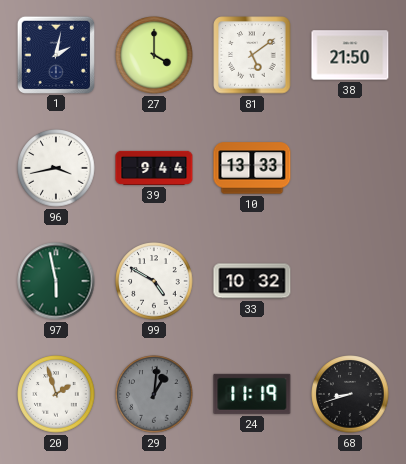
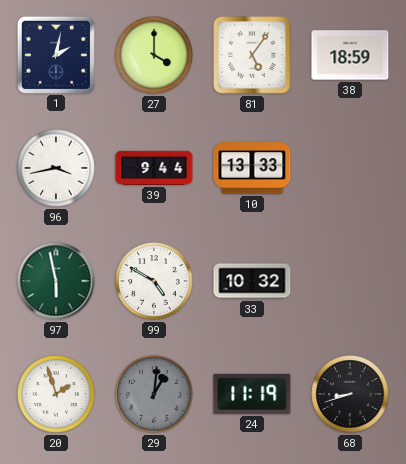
81: 5:09 -> 5:06
38: 21:50 -> 18:59
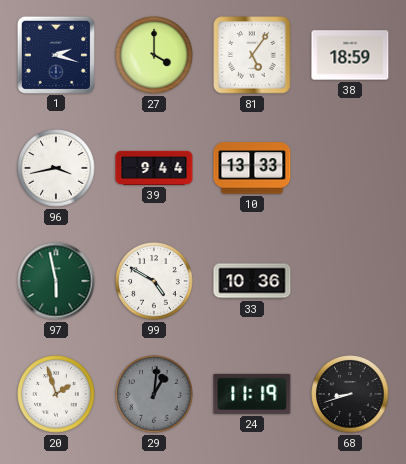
1: 2:02 -> 2:18
33: 10:32 -> 10:36
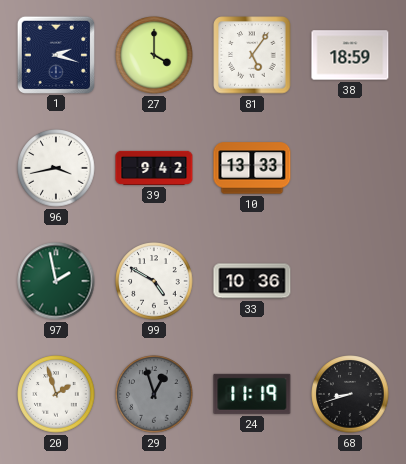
39: 9:44 -> 9:42
97: 5:58 -> 1:58
29: 1:01 -> 12:57
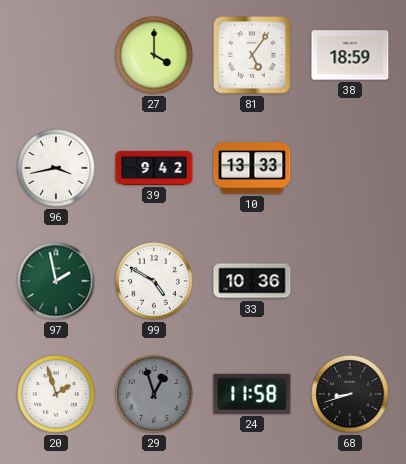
1: 2:18 -> none
24: 11:19 -> 11:58
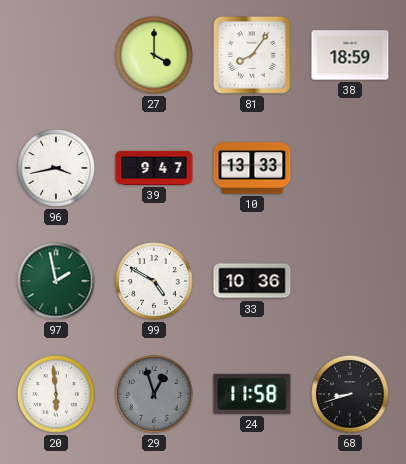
81: 5:06 -> 8:06
39: 9:42 -> 9:47
20: 1:57 -> 5:59
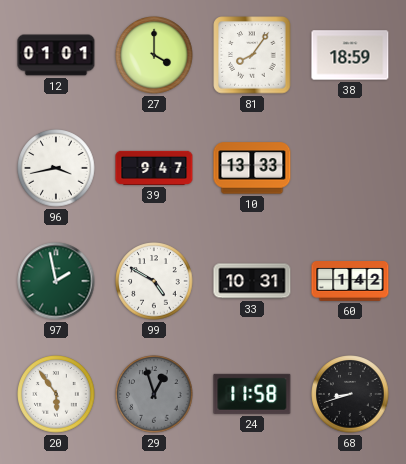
12: none -> 01:01
33: 10:36 -> 10:31
60: none -> 1:42
20: 5:59 -> 5:54
